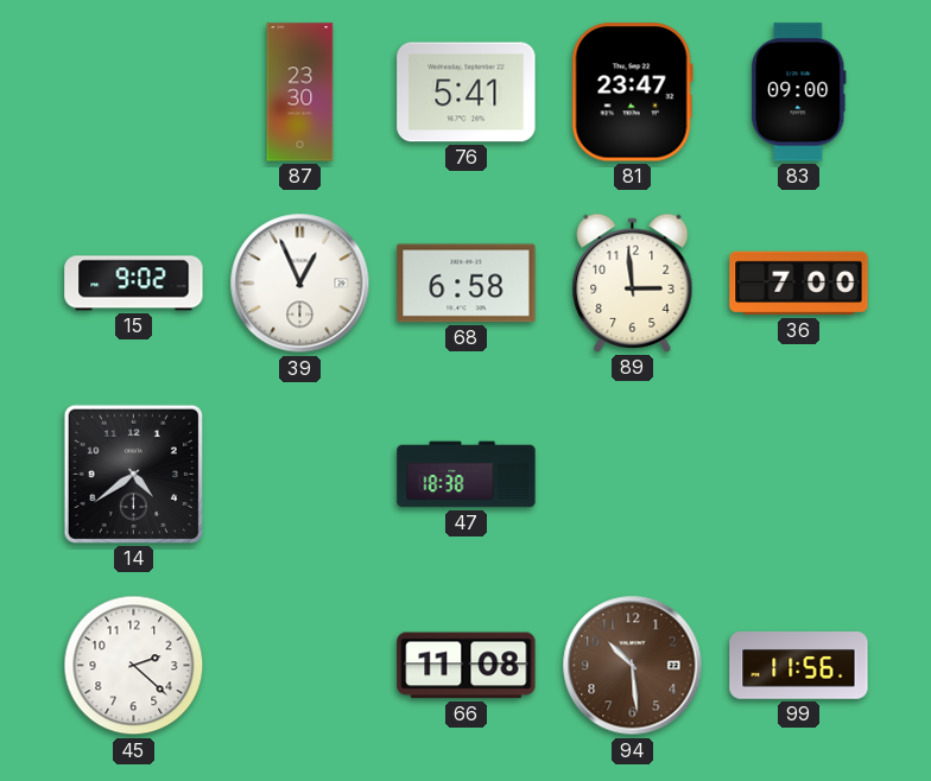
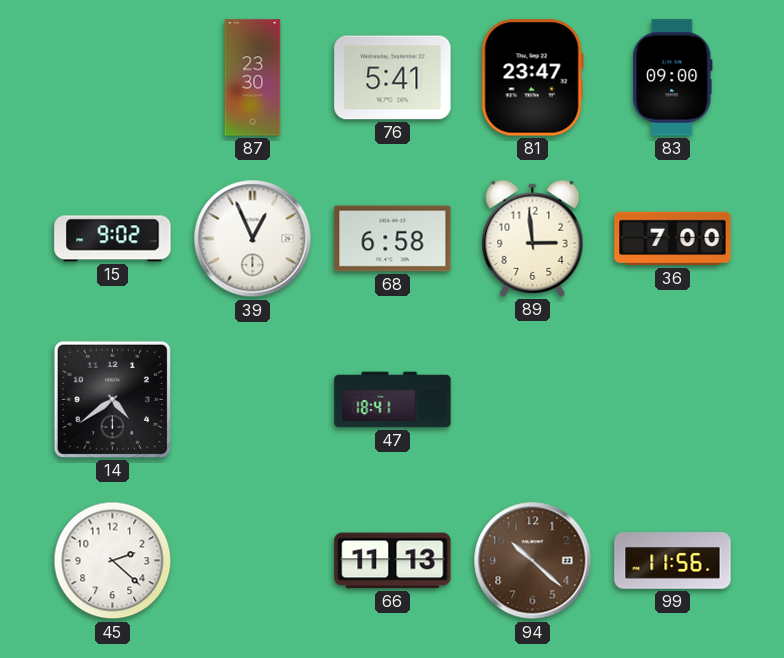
47: 18:38 -> 18:41
66: 11:08 -> 11:13
94: 10:29 -> 10:22
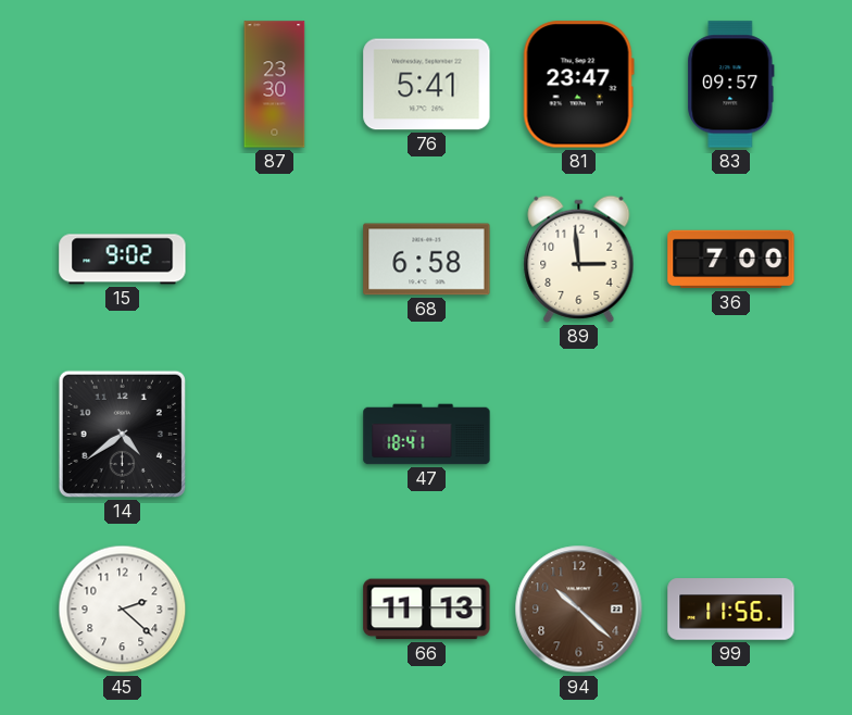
83: 09:00 -> 09:57
39: 12:56 -> none
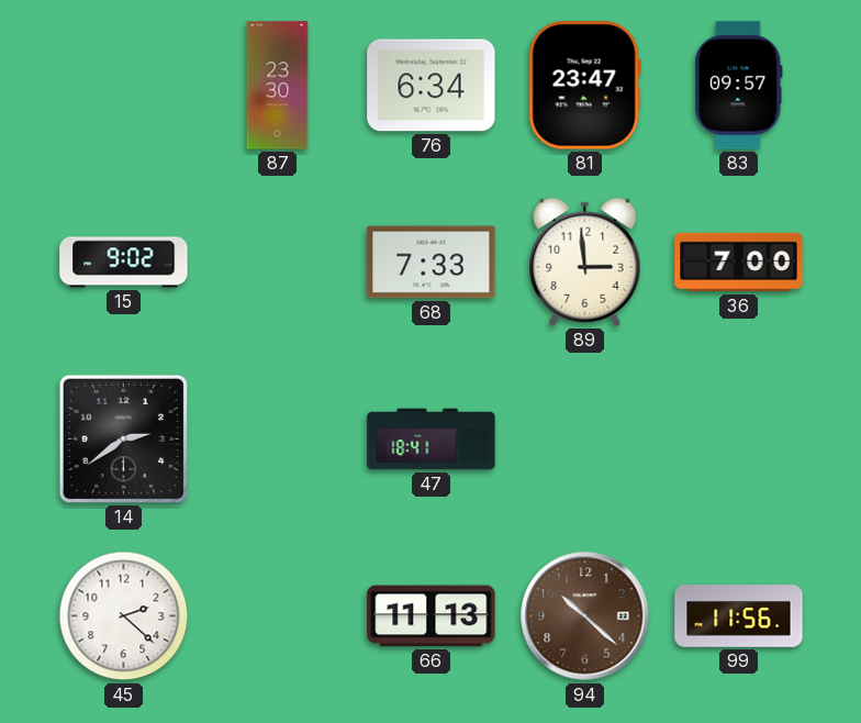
76: 5:41 -> 6:34
68: 6:58 -> 7:33
14: 4:39 -> 2:39
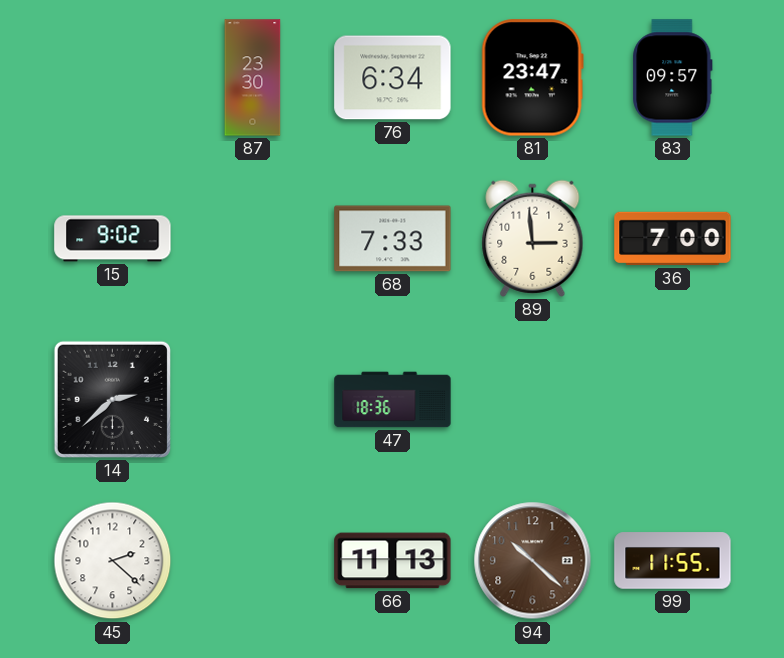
14: 2:39 -> 2:38
47: 18:41 -> 18:36
99: 11:56 -> 11:55
